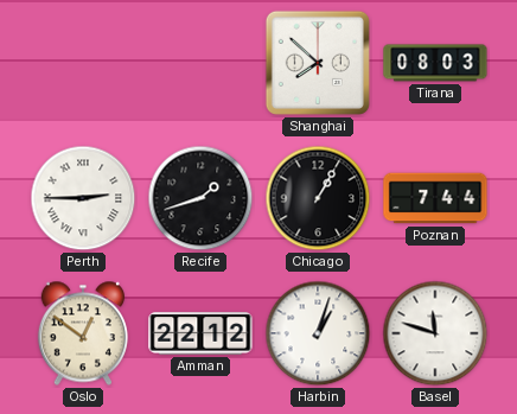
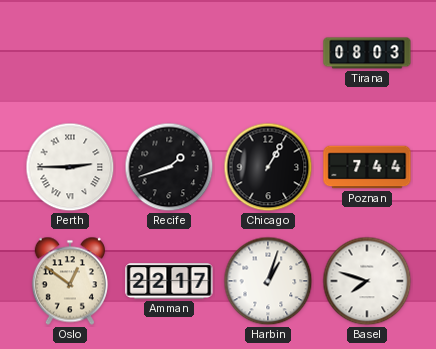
Shanghai: 7:52 -> none
Amman: 22:12 -> 22:17
Basel: 11:48 -> 7:48
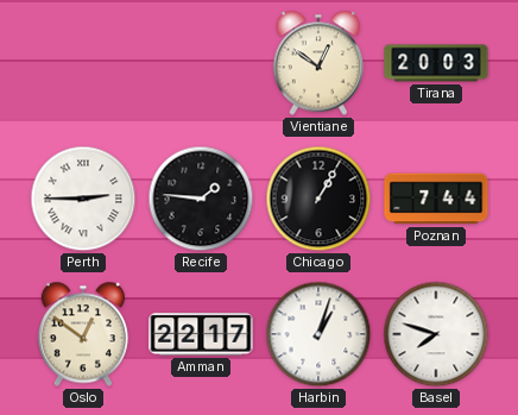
Vientiane: none -> 12:51
Tirana: 08:03 -> 20:03
Recife: 1:42 -> 1:46
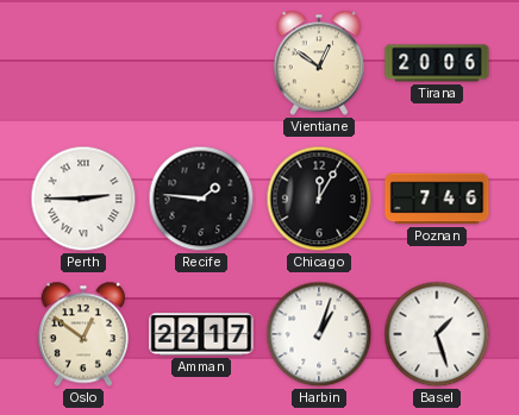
Tirana: 20:03 -> 20:06
Chicago: 1:05 -> 12:05
Poznan: 7:44 -> 7:46
Basel: 7:48 -> 1:27
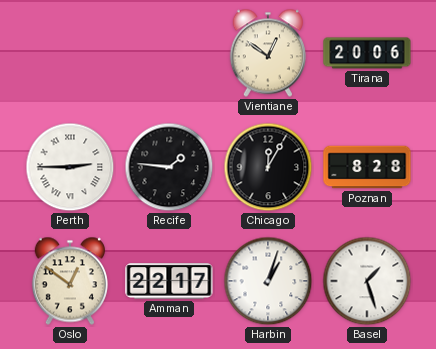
Poznan: 7:46 -> 8:28
